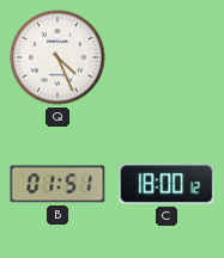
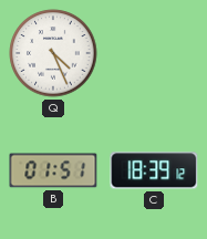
C: 18:00 -> 18:39
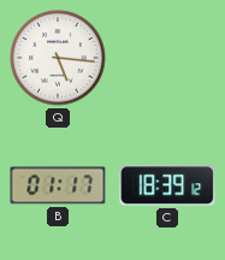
Q: 4:26 -> 5:16
B: 01:51 -> 01:17
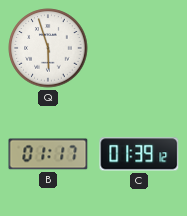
Q: 5:16 -> 5:57
C: 18:39 -> 01:39
